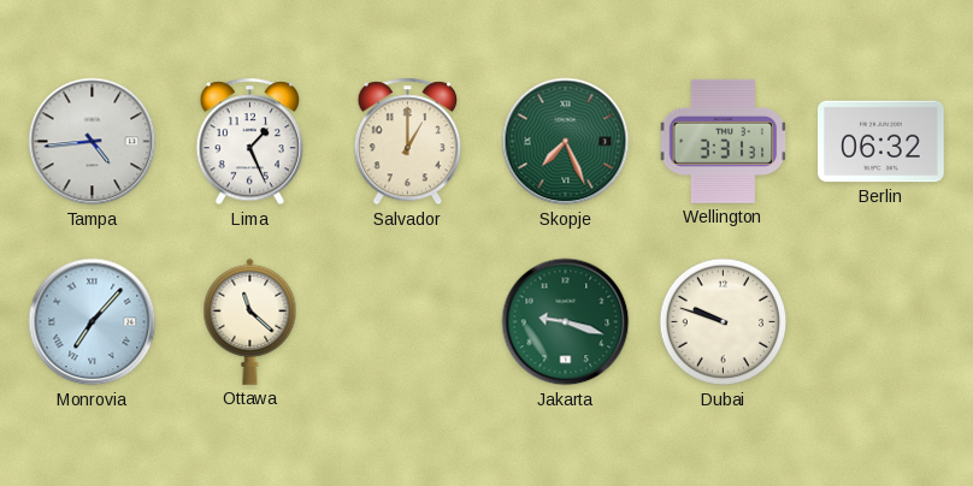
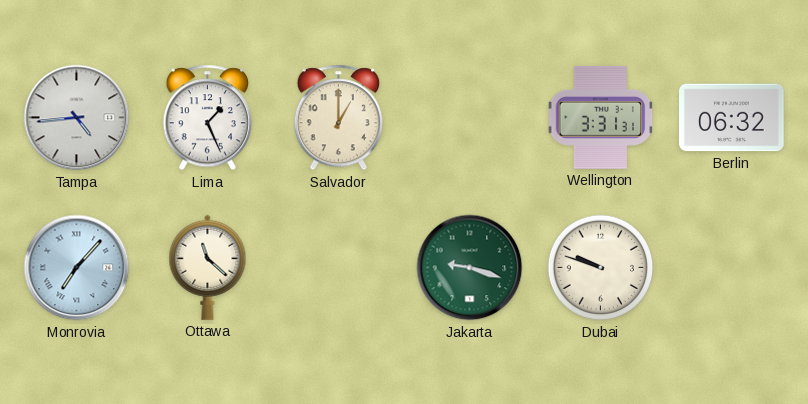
Skopje: 7:26 -> none
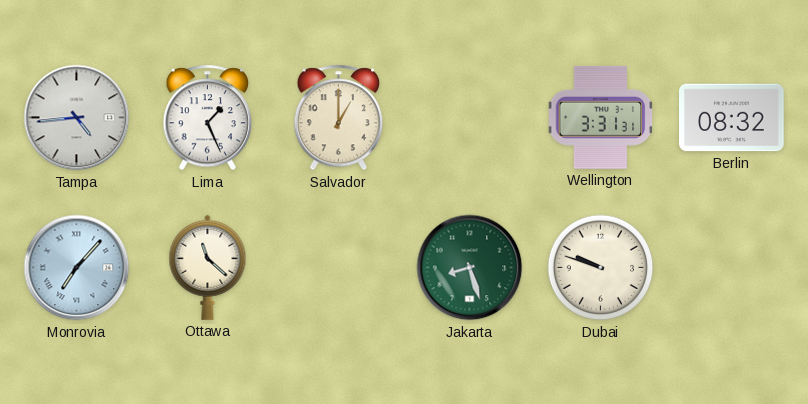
Berlin: 06:32 -> 08:32
Jakarta: 9:18 -> 8:27
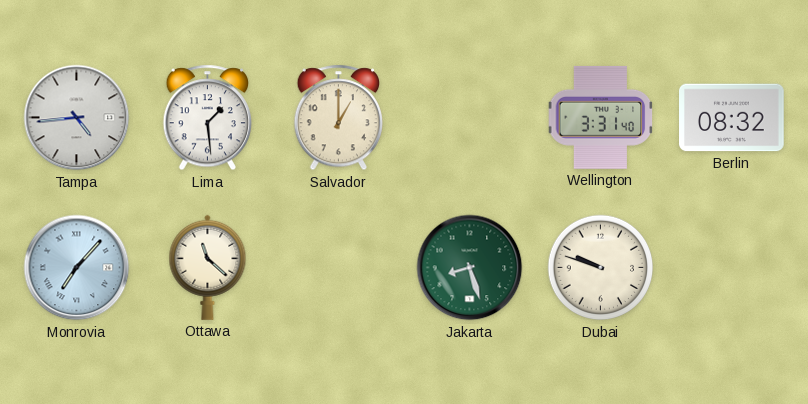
Lima: 1:26 -> 1:29
Wellington: 3:31:31 -> 3:31:40
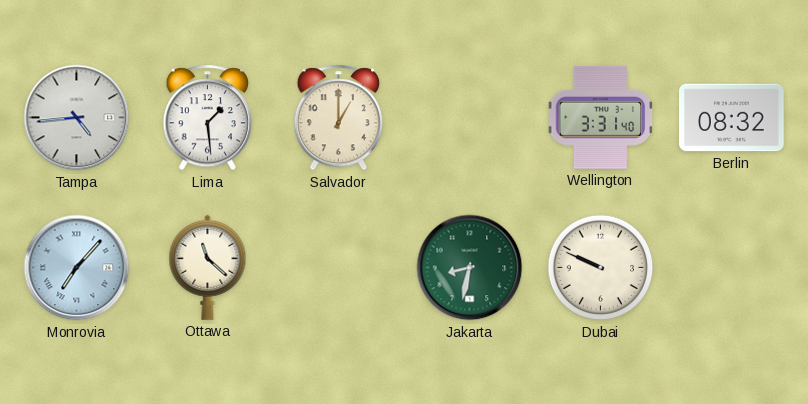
Jakarta: 8:27 -> 8:32
Dubai: 9:48 -> 9:49
